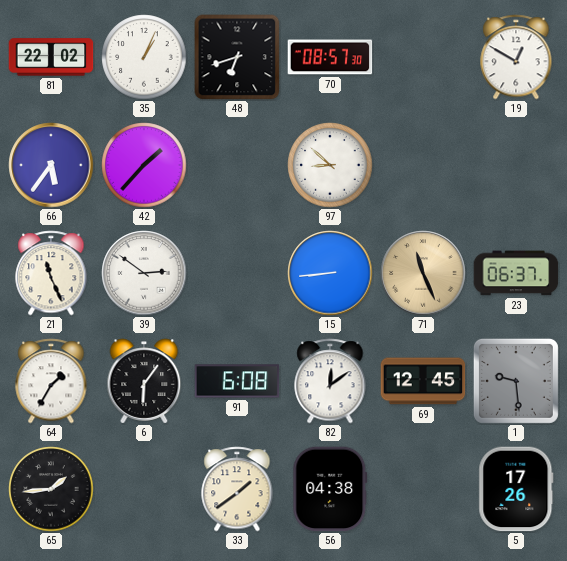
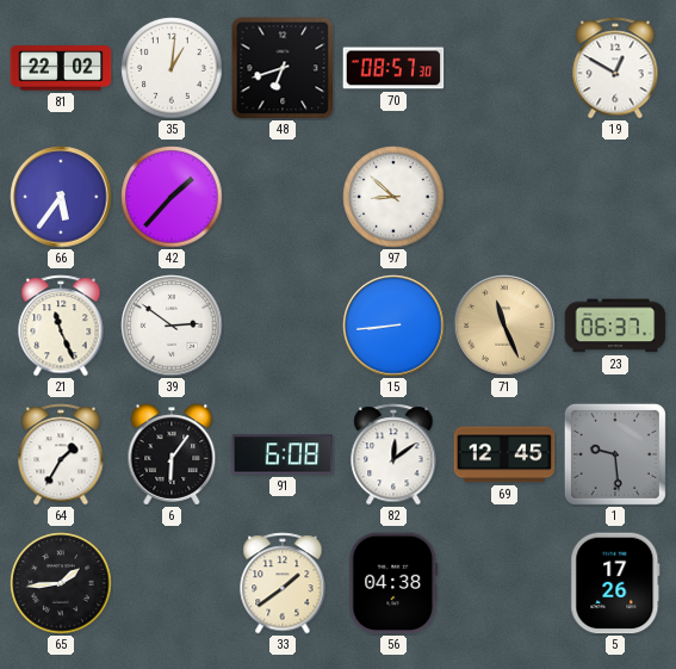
35: 1:04 -> 1:01
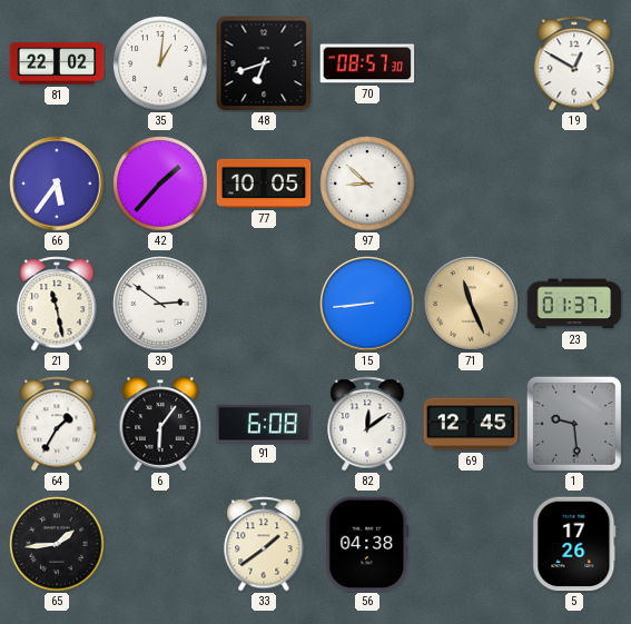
77: none -> 10:05
21: 11:26 -> 11:28
23: 06:37 -> 01:37
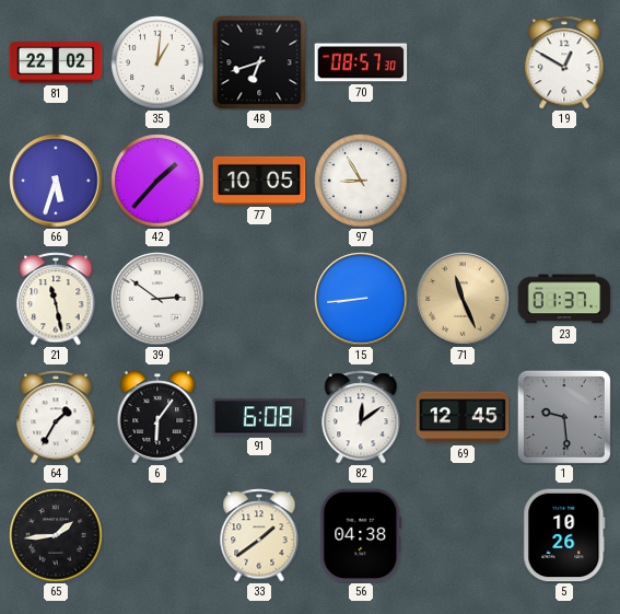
66: 5:36 -> 5:33
97: 8:52 -> 8:55
5: 17:26 -> 10:26
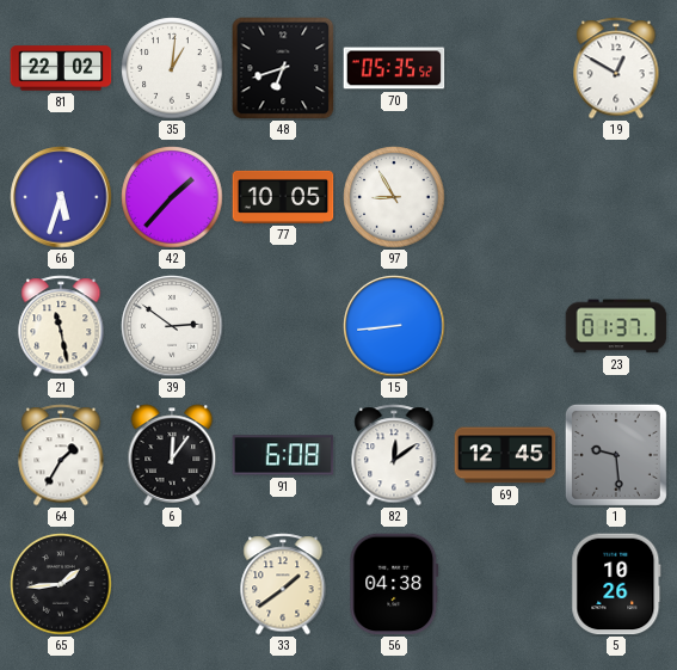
70: 08:57 -> 05:35
71: 11:26 -> none
6: 6:06 -> 12:06
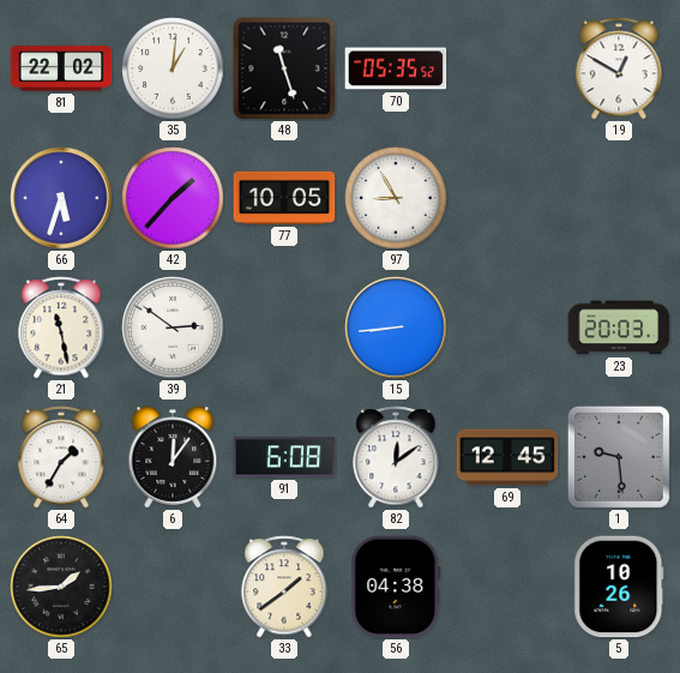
48: 6:42 -> 11:27
23: 01:37 -> 20:03
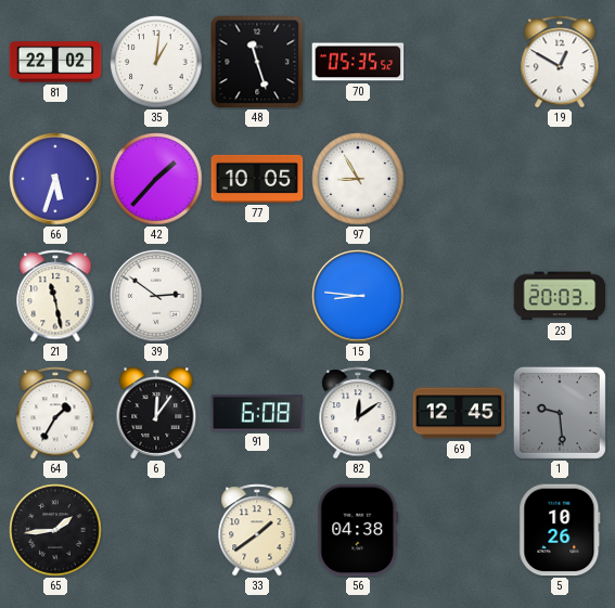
15: 8:44 -> 8:46
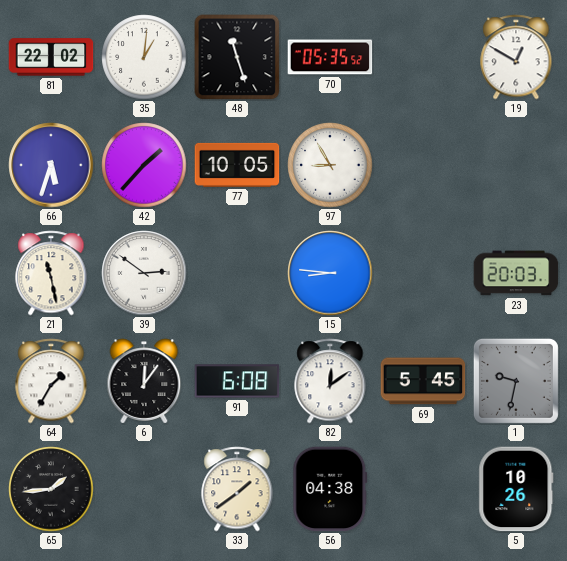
69: 12:45 -> 5:45
1: 9:29 -> 9:32
